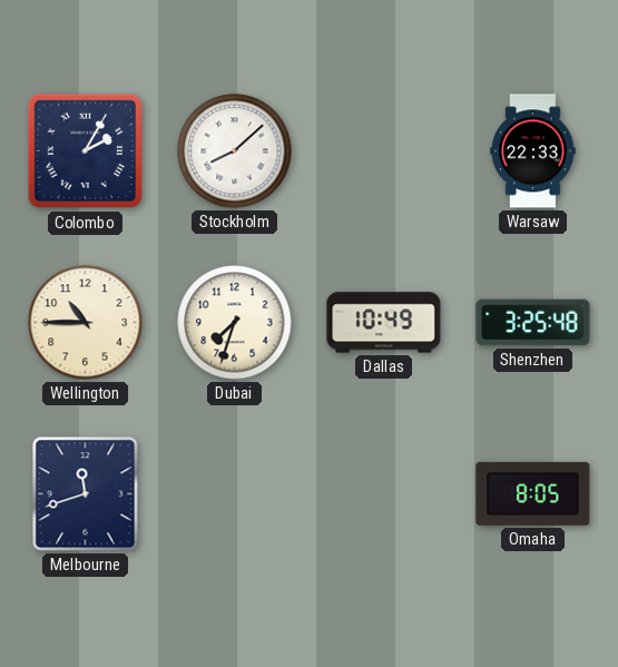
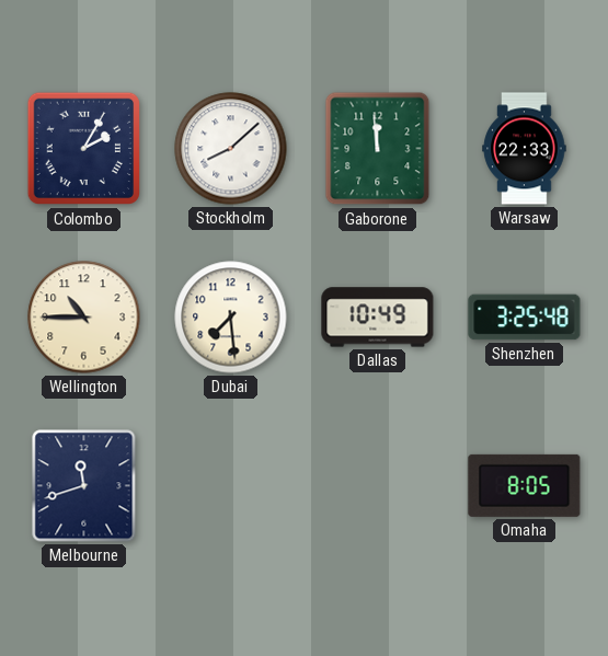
Gaborone: none -> 11:59
Dubai: 7:33 -> 7:29
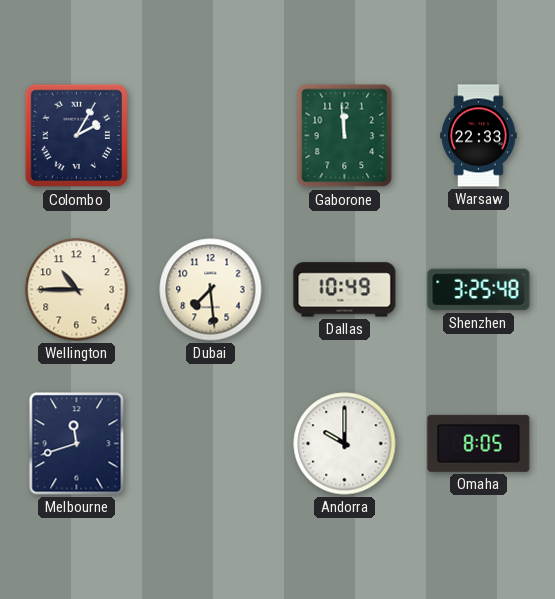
Stockholm: 8:08 -> none
Andorra: none -> 10:00
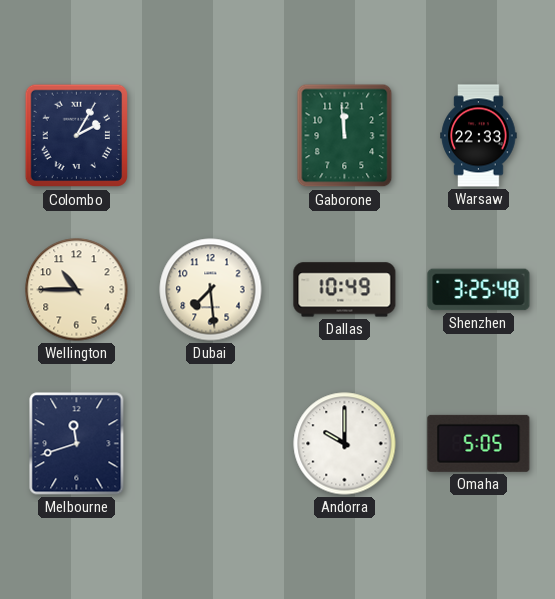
Omaha: 8:05 -> 5:05
